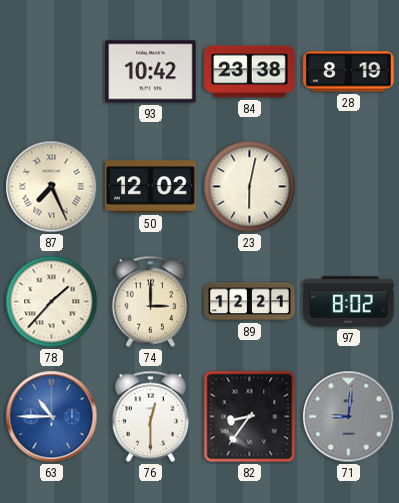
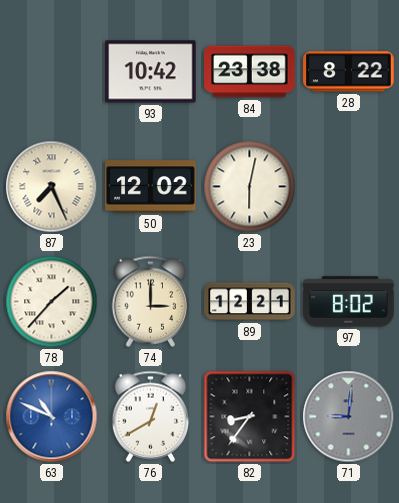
28: 8:19 -> 8:22
63: 10:45 -> 10:49
76: 12:30 -> 12:40
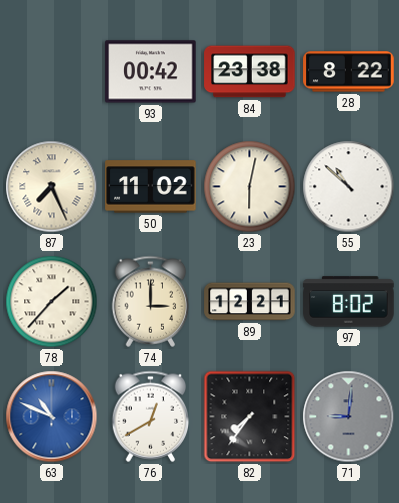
93: 10:42 -> 00:42
50: 12:02 -> 11:02
55: none -> 10:52
82: 8:36 -> 7:36
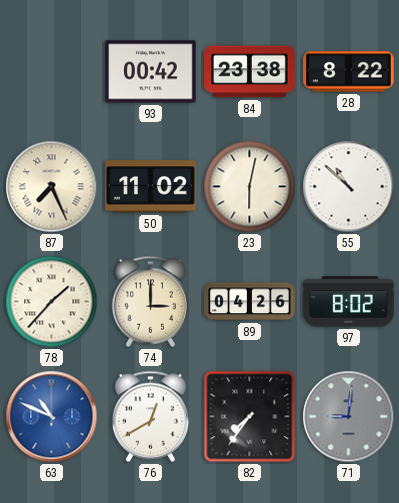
89: 12:21 -> 04:26
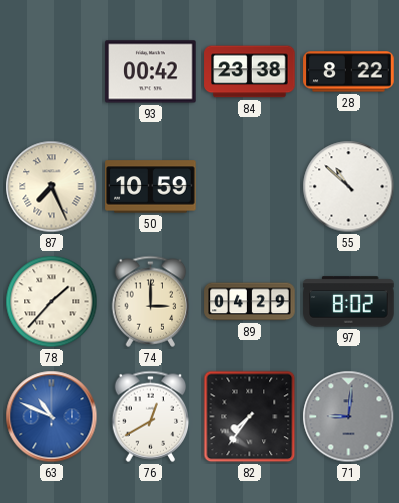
50: 11:02 -> 10:59
23: 6:02 -> none
89: 04:26 -> 04:29
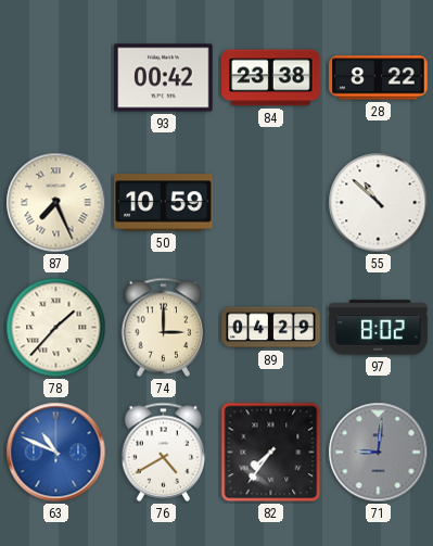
76: 12:40 -> 4:40
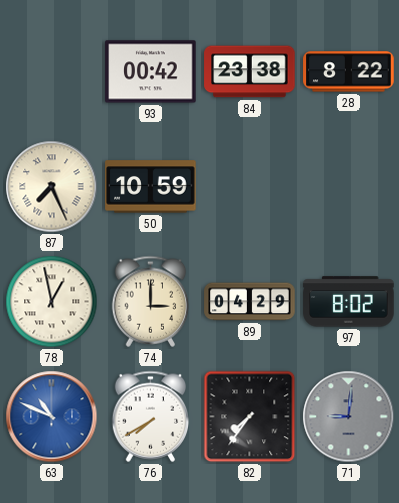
55: 10:52 -> none
78: 1:37 -> 12:58
76: 4:40 -> 7:40
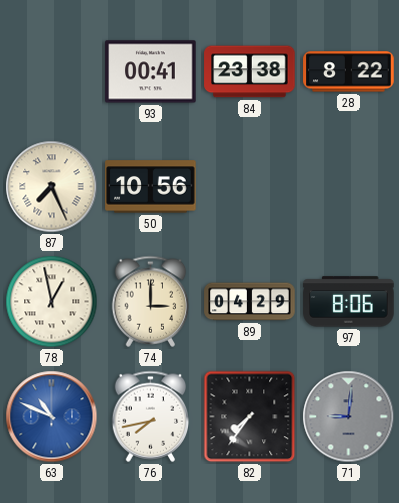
93: 00:42 -> 00:41
50: 10:59 -> 10:56
97: 8:02 -> 8:06
76: 7:40 -> 7:43
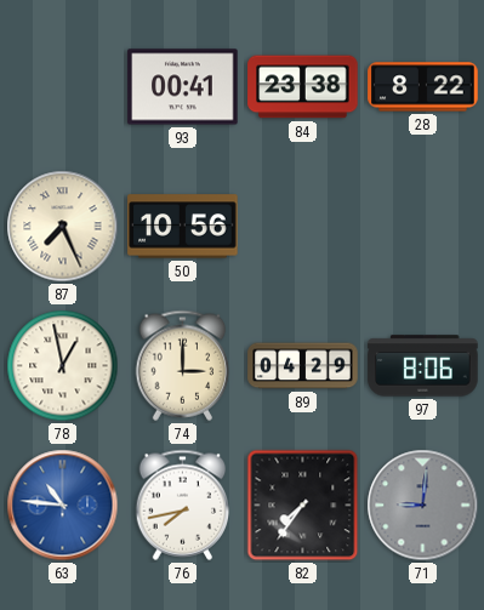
63: 10:49 -> 10:46
